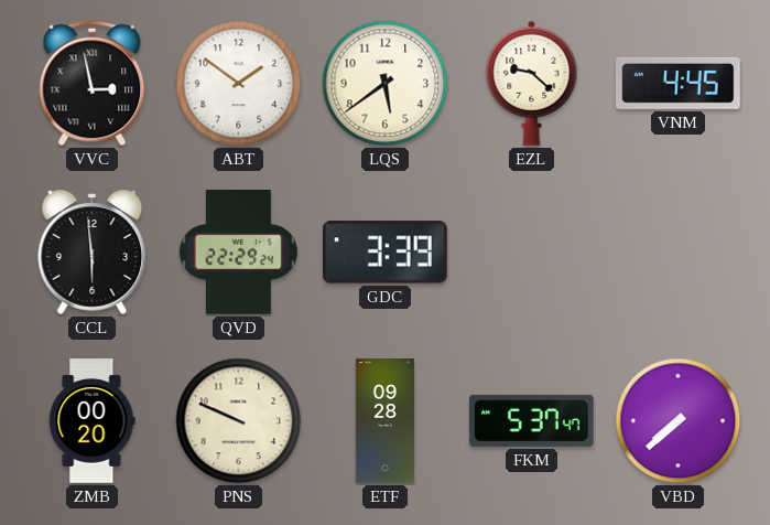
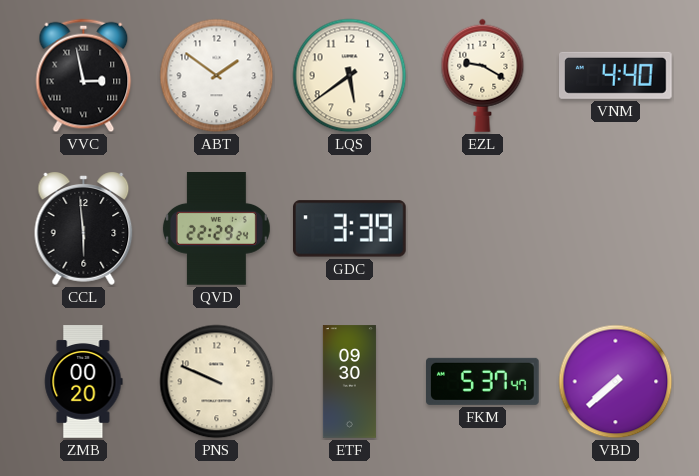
EZL: 9:22 -> 9:20
VNM: 4:45 -> 4:40
ETF: 09:28 -> 09:30
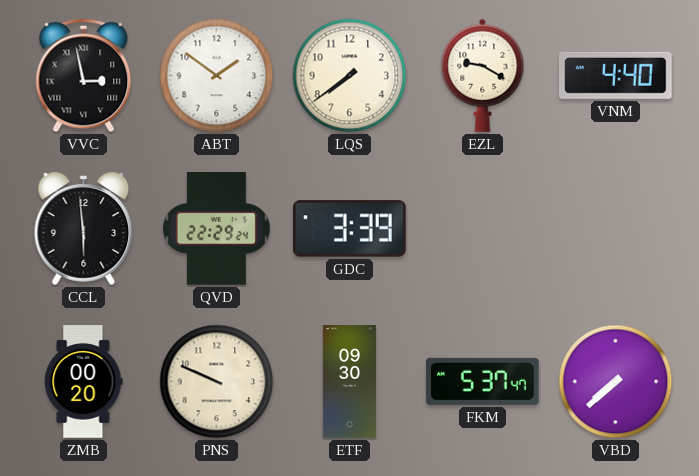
LQS: 5:39 -> 7:39
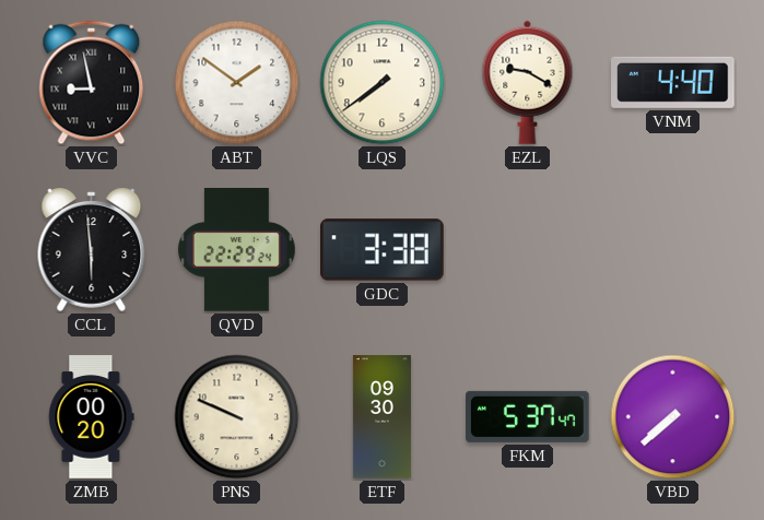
VVC: 2:58 -> 8:58
GDC: 3:39 -> 3:38
